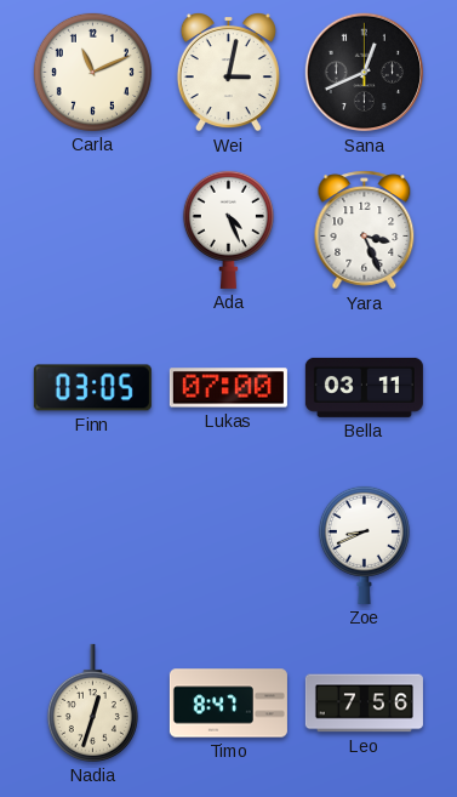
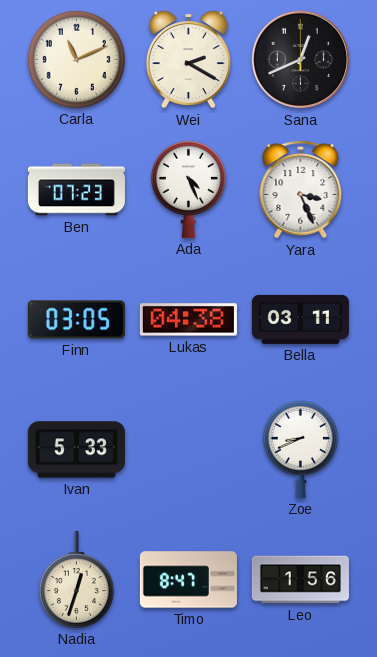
Wei: 3:02 -> 2:20
Ben: none -> 07:23
Lukas: 07:00 -> 04:38
Ivan: none -> 5:33
Leo: 7:56 -> 1:56
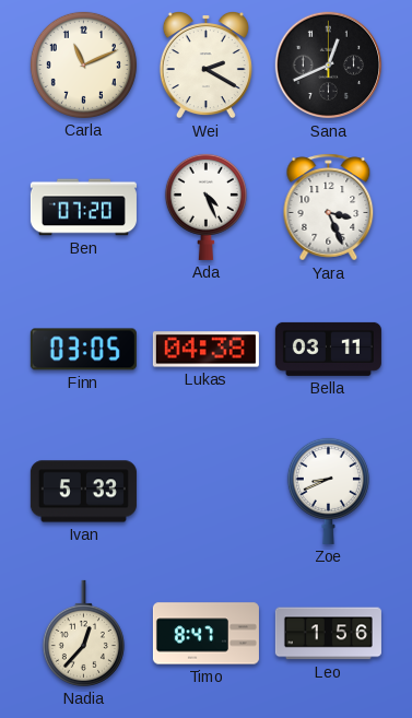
Ben: 07:23 -> 07:20
Nadia: 12:33 -> 12:37
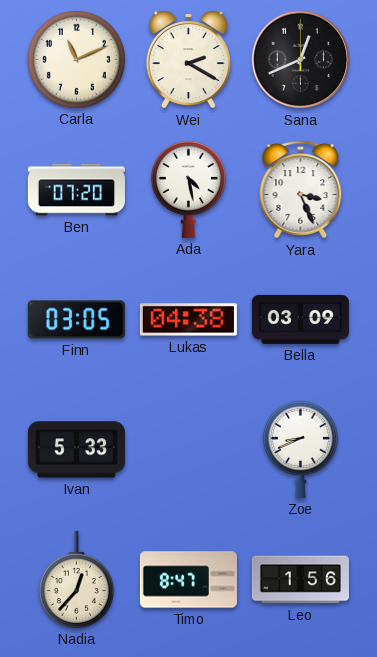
Ada: 4:26 -> 4:28
Bella: 03:11 -> 03:09
